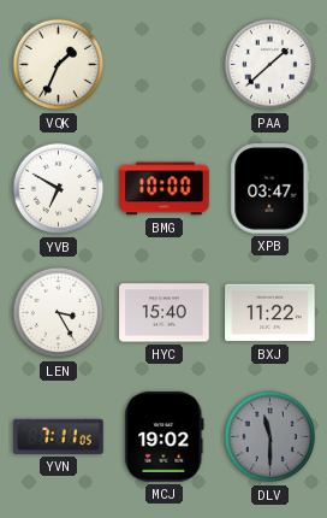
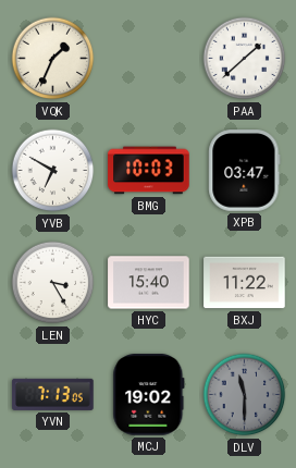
BMG: 10:00 -> 10:03
YVN: 7:11 -> 7:13
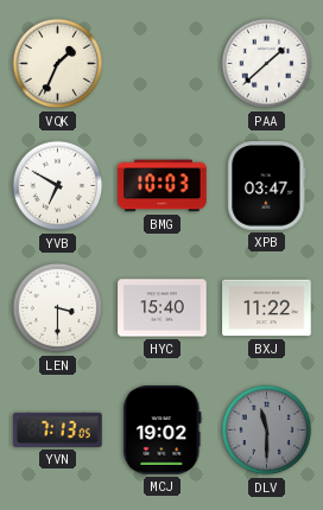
LEN: 3:25 -> 3:30
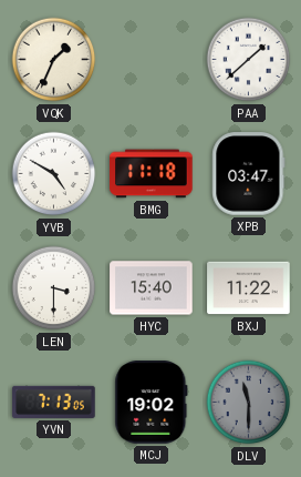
YVB: 6:50 -> 4:50
BMG: 10:03 -> 11:18
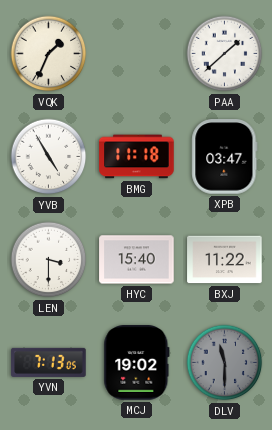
YVB: 4:50 -> 4:55
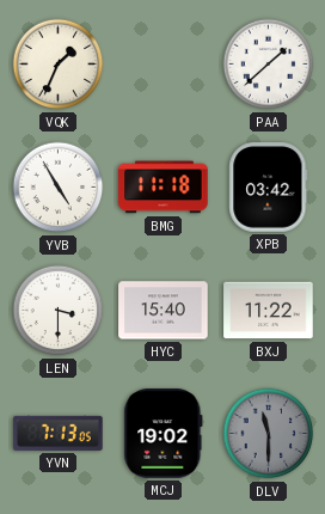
XPB: 03:47 -> 03:42
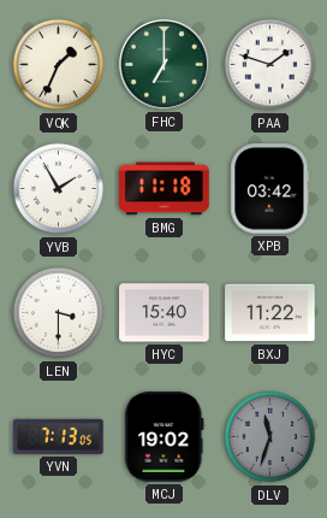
FHC: none -> 7:00
PAA: 1:38 -> 1:48
YVB: 4:55 -> 1:55
DLV: 11:30 -> 11:33
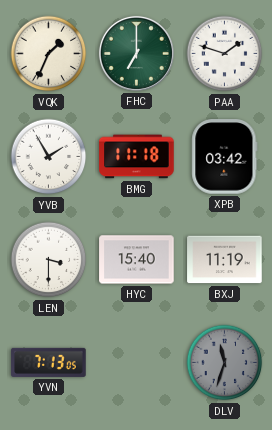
BXJ: 11:22 -> 11:19
MCJ: 19:02 -> none
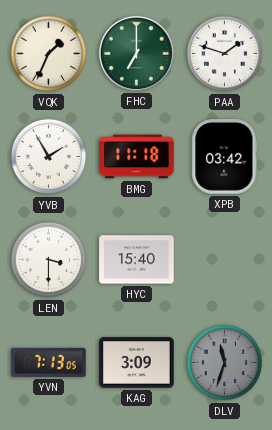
BXJ: 11:19 -> none
KAG: none -> 3:09
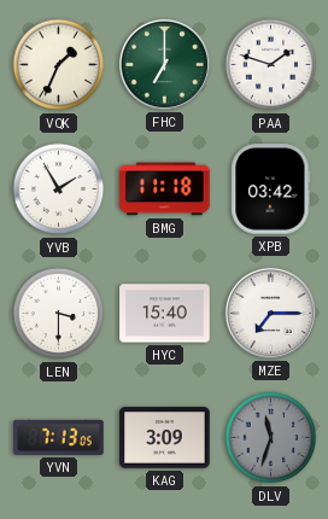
MZE: none -> 7:15
